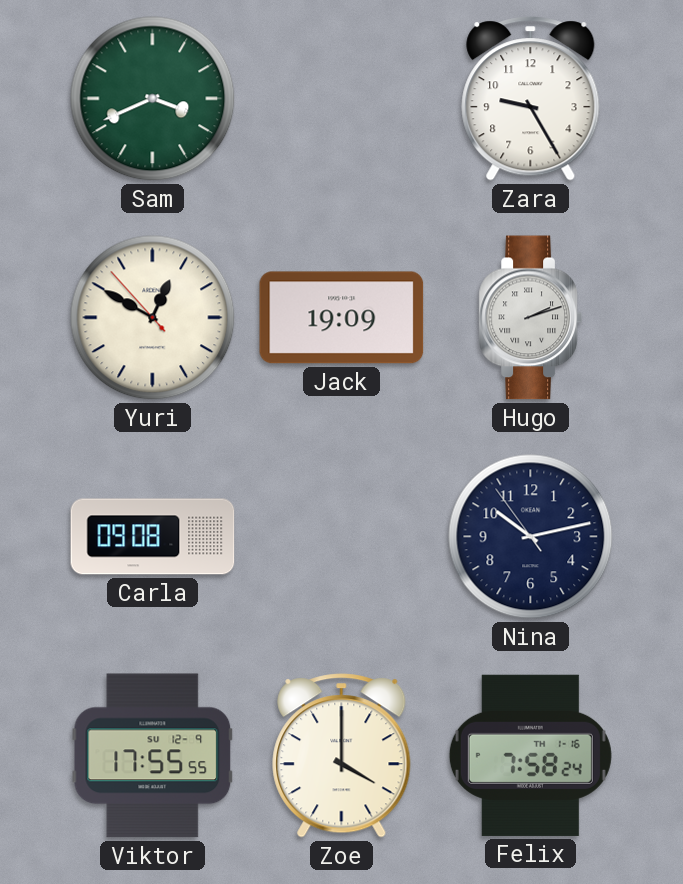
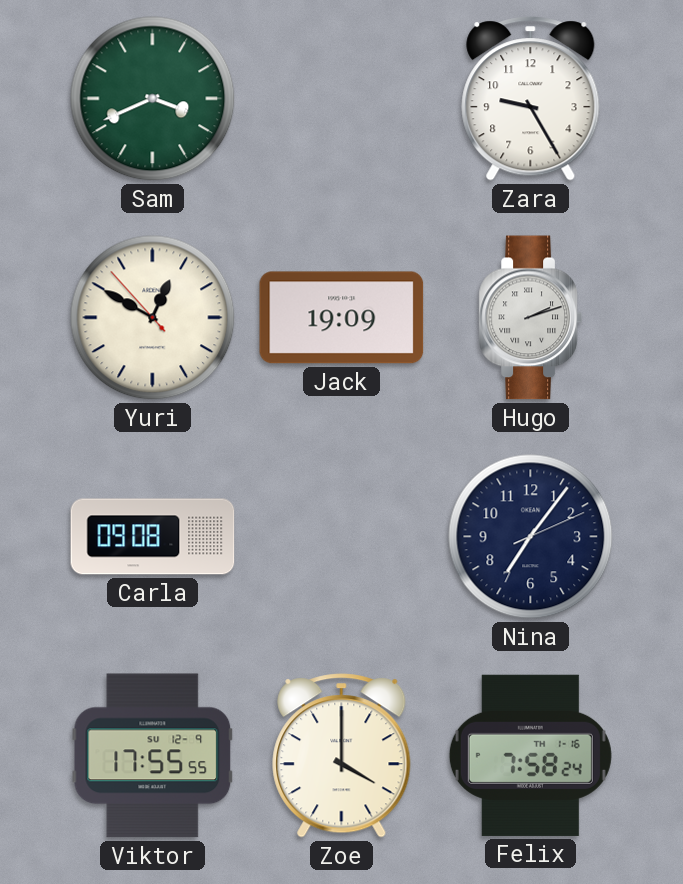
Nina: 10:12 -> 7:06
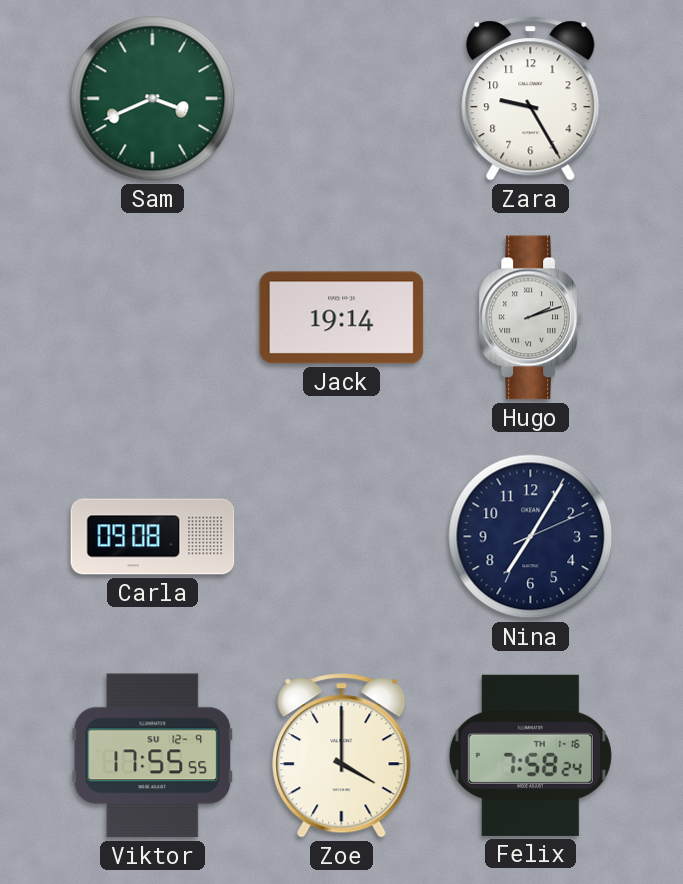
Yuri: 12:49 -> none
Jack: 19:09 -> 19:14
Nina: 7:06 -> 7:05
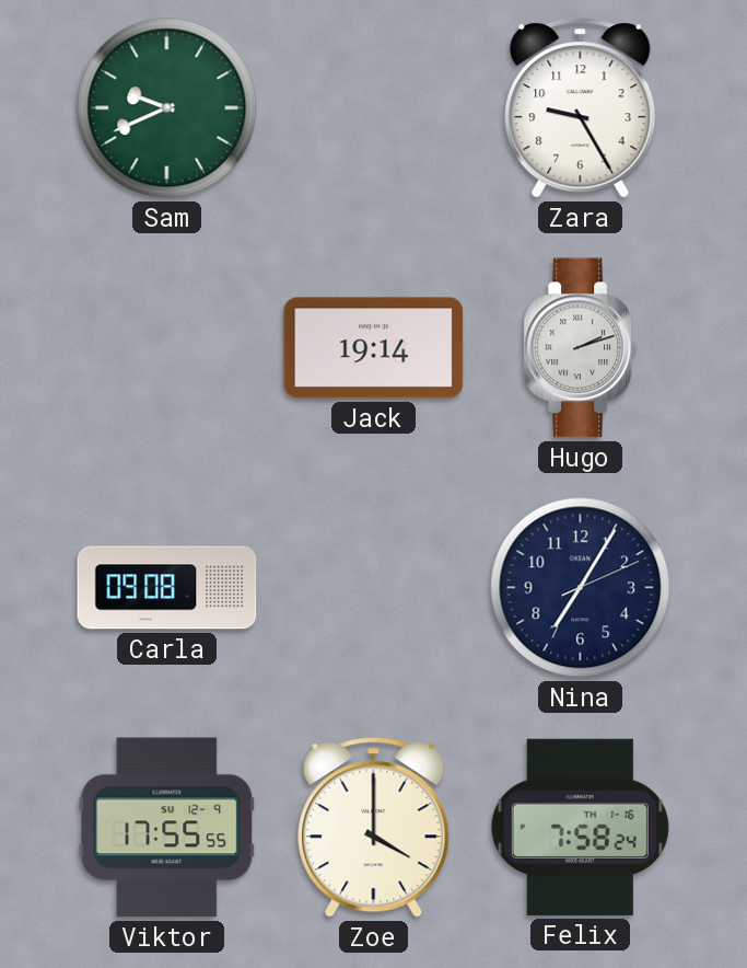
Sam: 3:41 -> 9:41
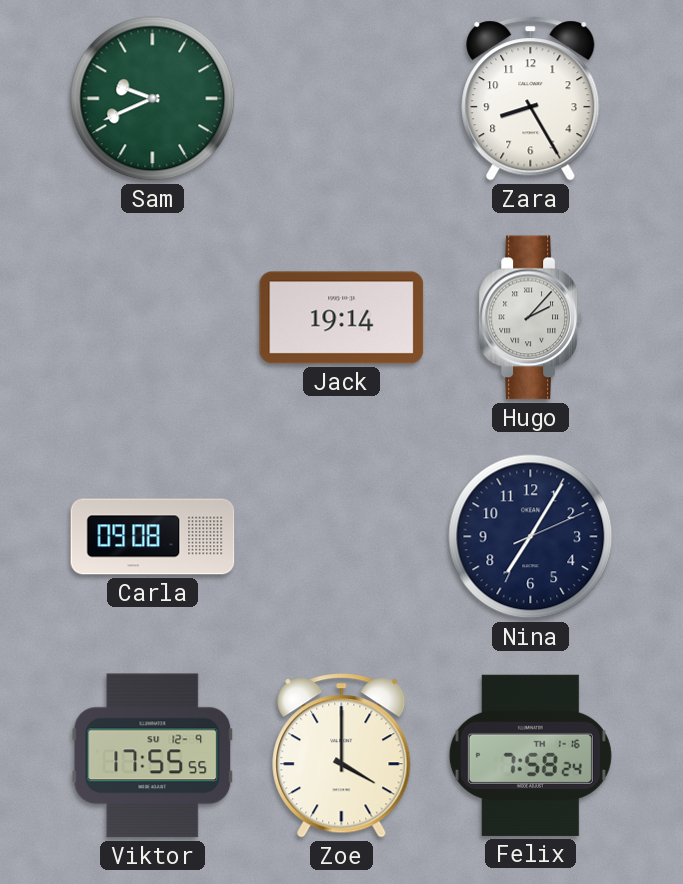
Zara: 9:25 -> 8:25
Hugo: 2:12 -> 2:07
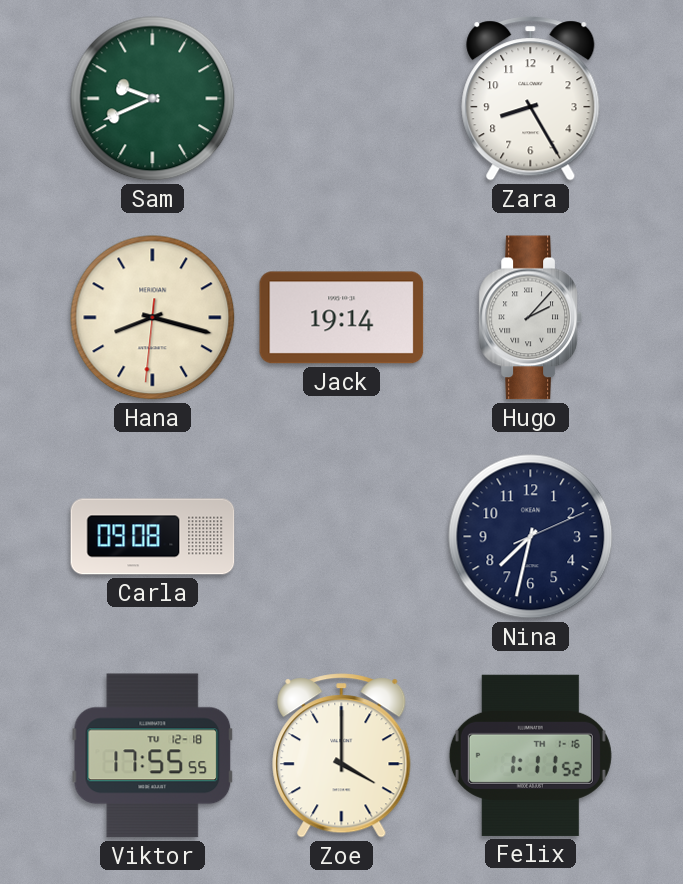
Hana: none -> 8:17
Nina: 7:05 -> 7:32
Viktor date: SU 12-9 -> TU 12-18
Felix: 7:58 -> 1:11
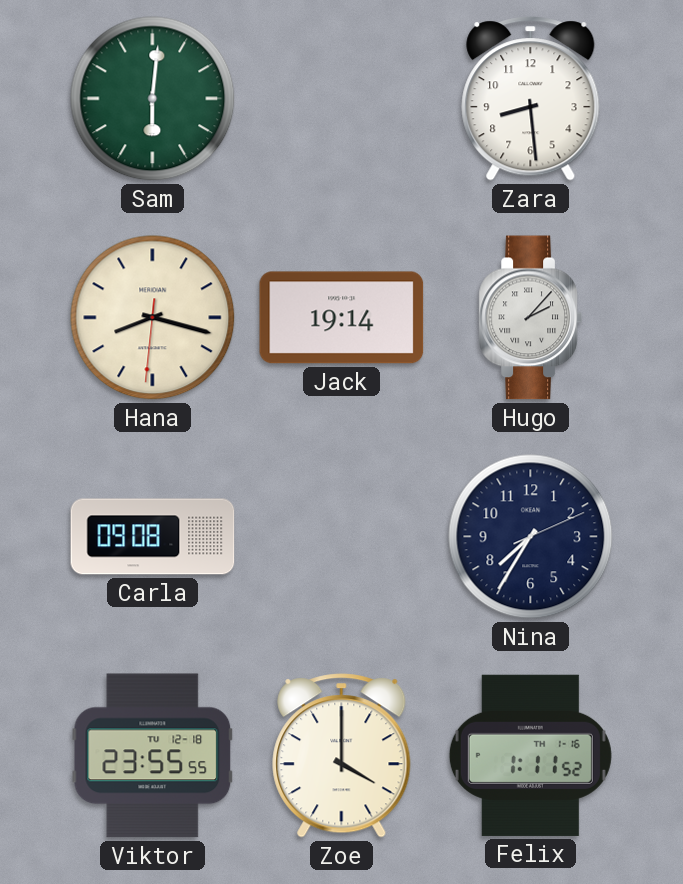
Sam: 9:41 -> 6:01
Zara: 8:25 -> 8:29
Nina: 7:32 -> 7:35
Viktor: 17:55 -> 23:55
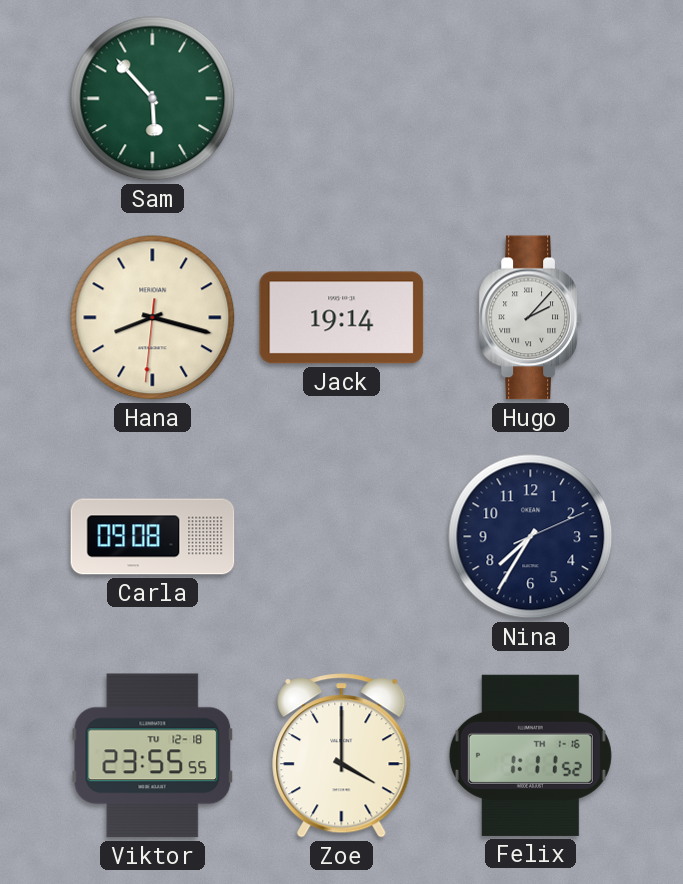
Sam: 6:01 -> 5:53
Zara: 8:29 -> none
